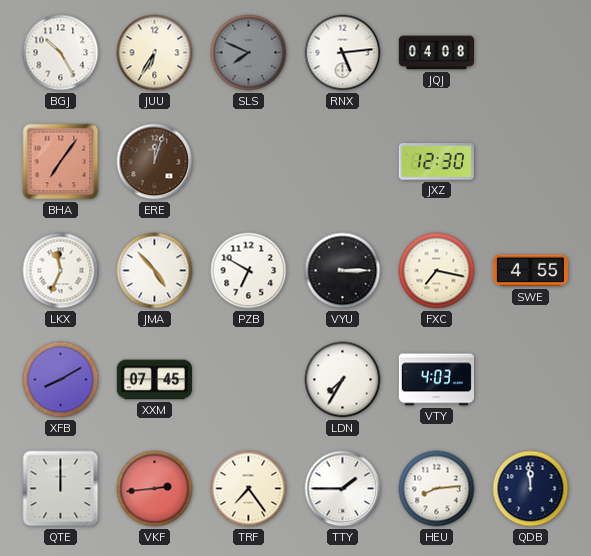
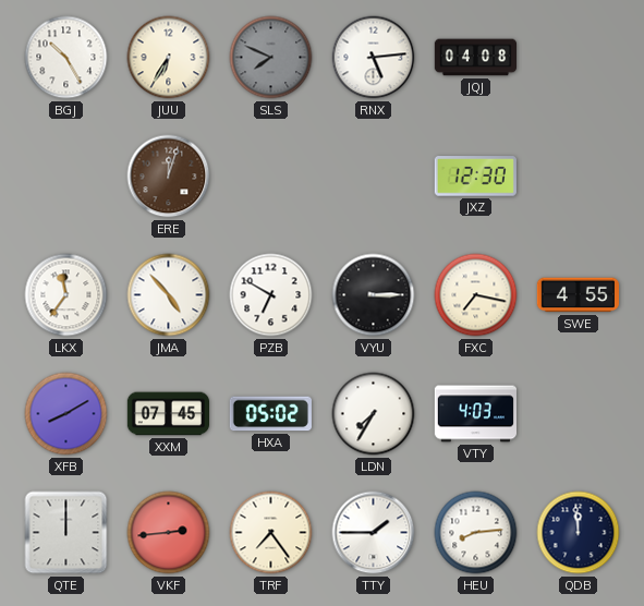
BHA: 7:06 -> none
LKX: 11:34 -> 11:36
HXA: none -> 05:02
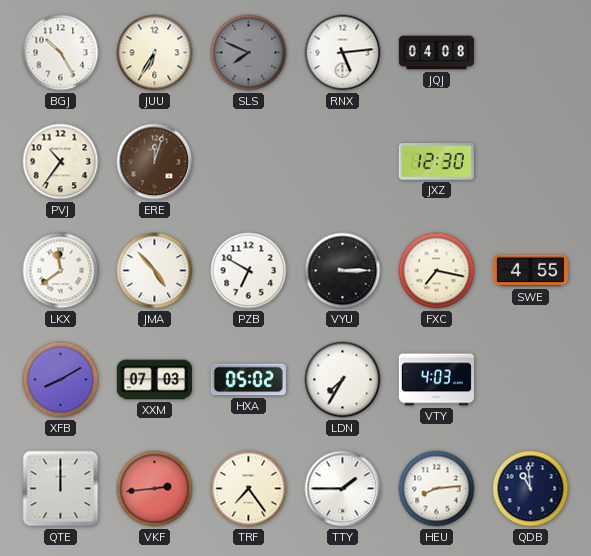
PVJ: none -> 10:36
LKX: 11:36 -> 11:39
XXM: 07:45 -> 07:03
QDB: 11:59 -> 10:59
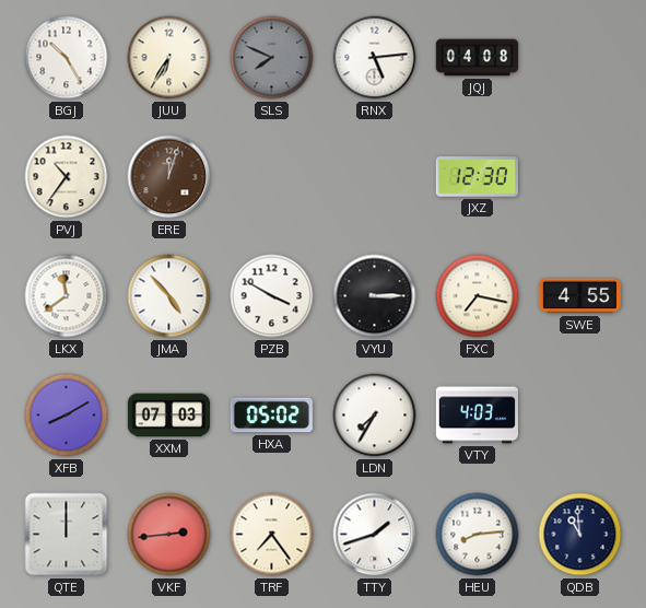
PZB: 6:50 -> 3:50
TTY: 1:45 -> 1:42
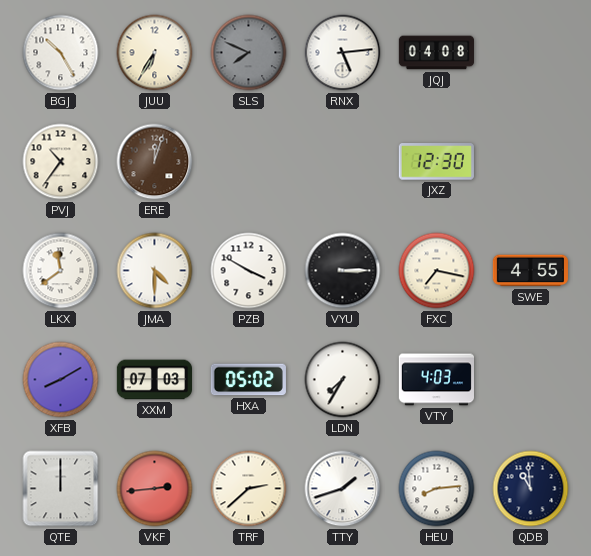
JMA: 4:53 -> 4:30
TRF: 7:24 -> 2:38
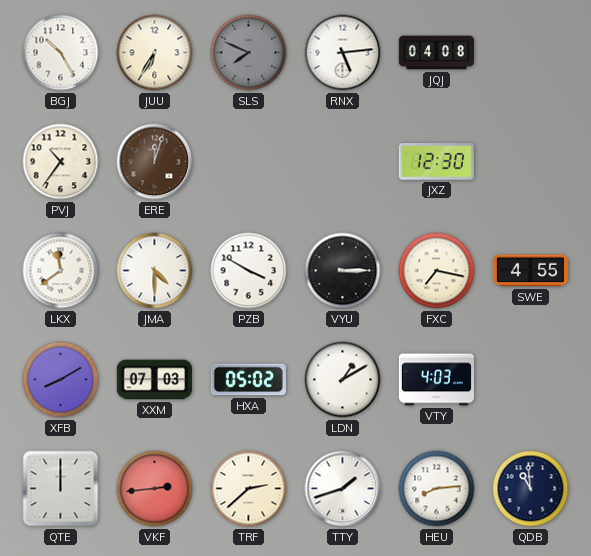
LDN: 7:35 -> 1:10
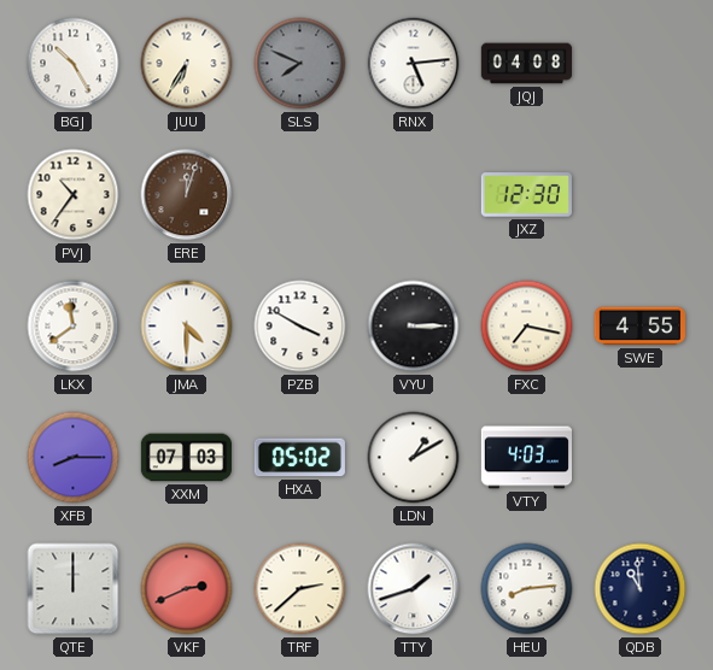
XFB: 8:10 -> 8:15
VKF: 2:44 -> 2:41
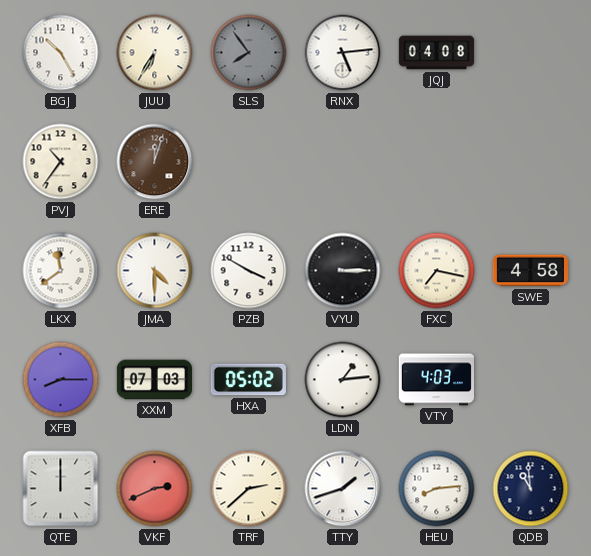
SLS: 7:49 -> 7:54
JXZ: 12:30 -> none
SWE: 4:55 -> 4:58
LDN: 1:10 -> 1:14
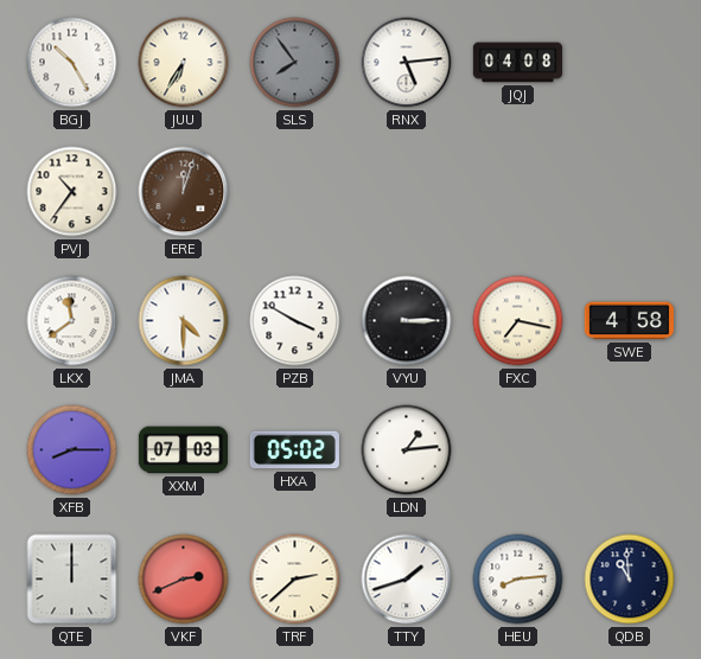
VTY: 4:03 -> none
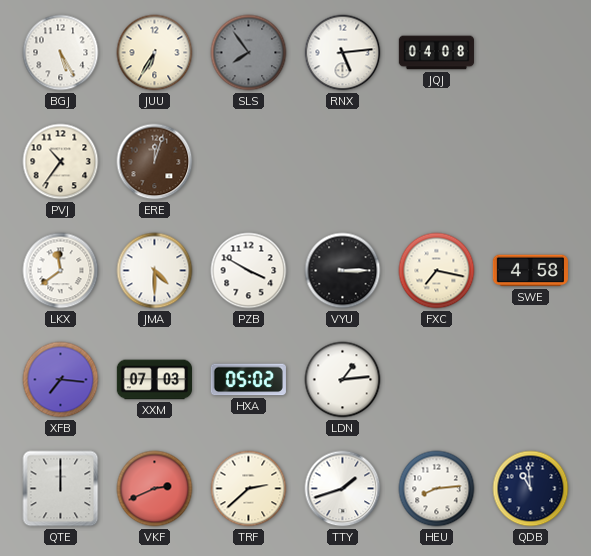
BGJ: 10:25 -> 5:25
XFB: 8:15 -> 7:16
